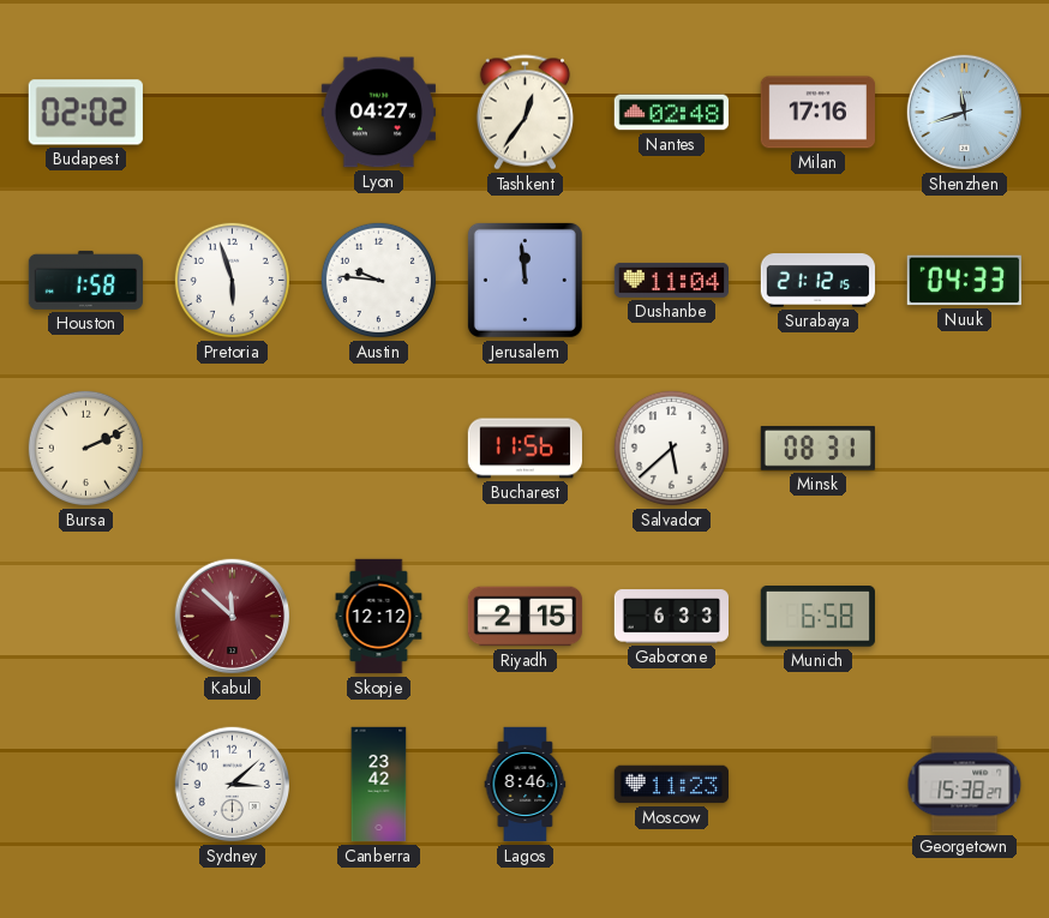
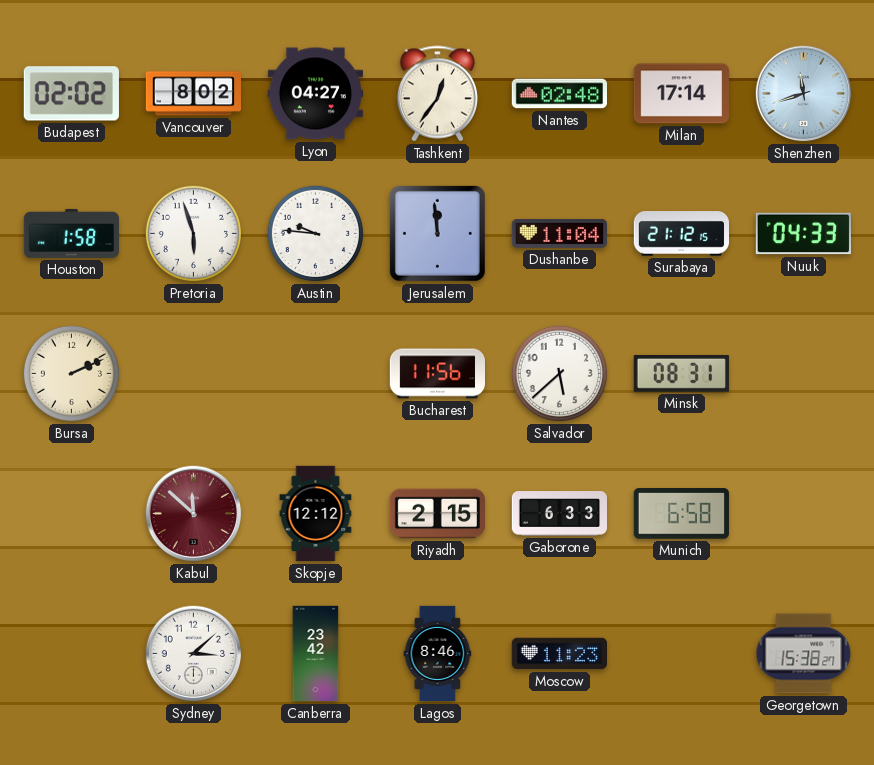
Vancouver: none -> 8:02
Milan: 17:16 -> 17:14
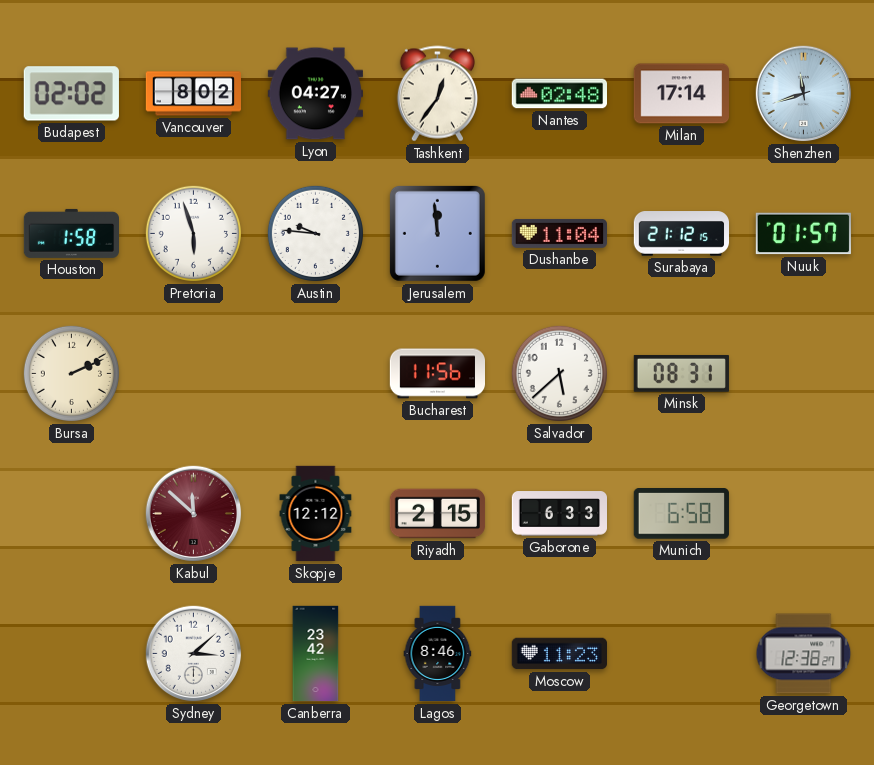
Nuuk: 04:33 -> 01:57
Georgetown: 15:38 -> 12:38
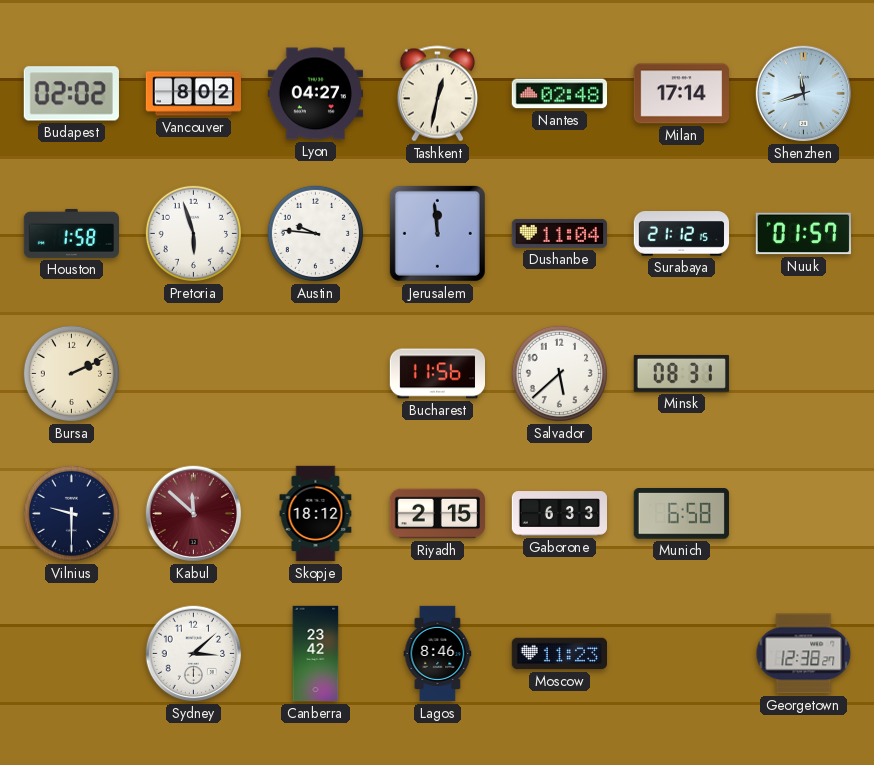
Tashkent: 12:36 -> 12:32
Vilnius: none -> 9:30
Skopje: 12:12 -> 18:12
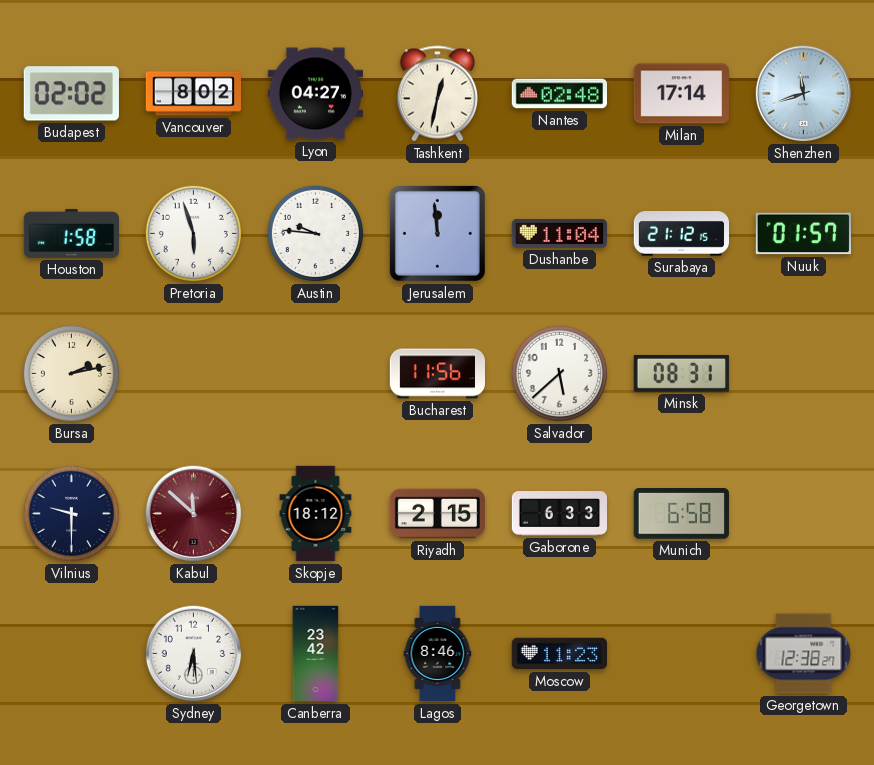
Bursa: 2:11 -> 2:13
Sydney: 3:08 -> 6:29
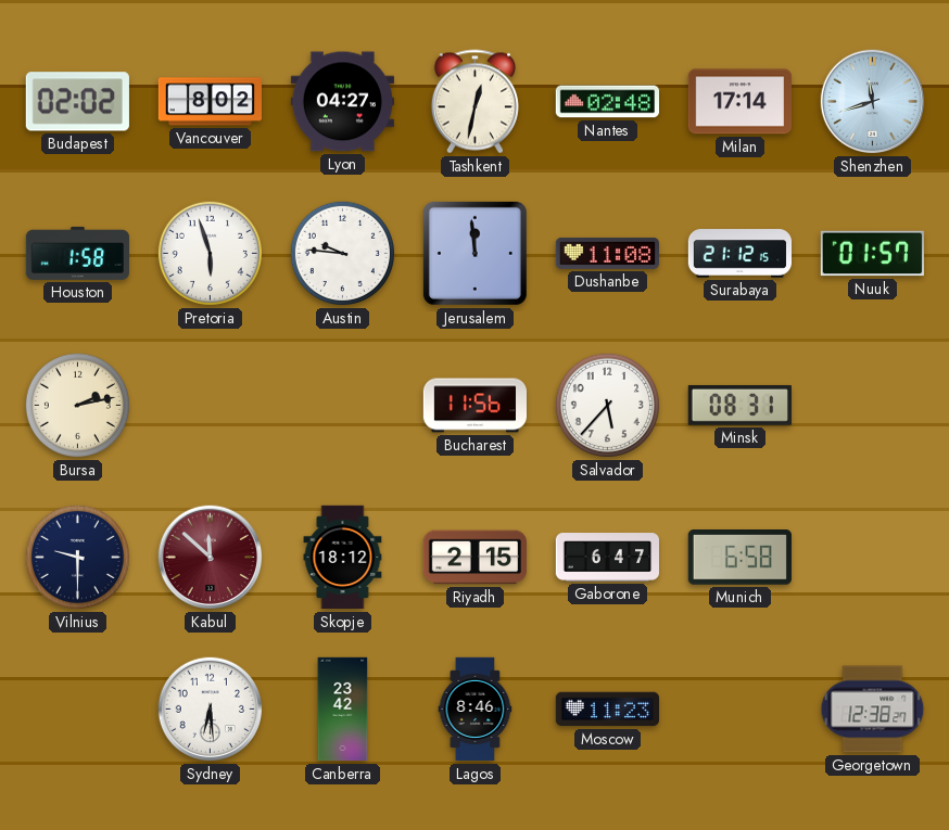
Dushanbe: 11:04 -> 11:08
Salvador: 5:38 -> 5:37
Gaborone: 6:33 -> 6:47
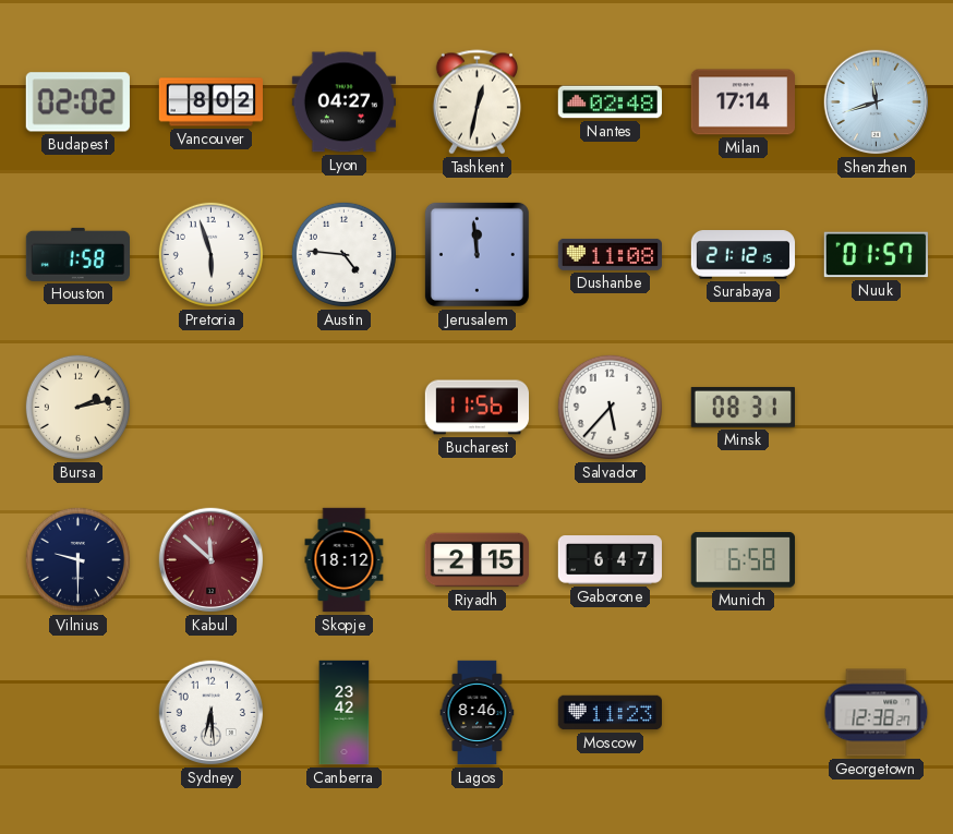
Austin: 9:46 -> 4:46
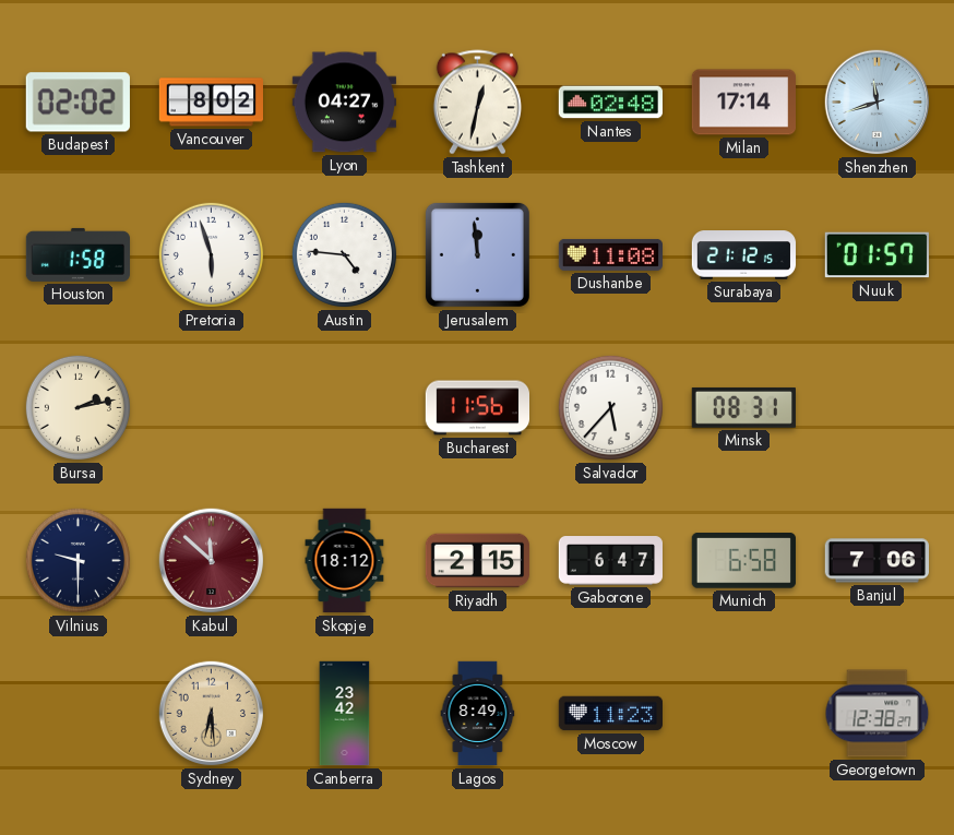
Banjul: none -> 7:06
Sydney dial: white -> champagne
Lagos: 8:46 -> 8:49
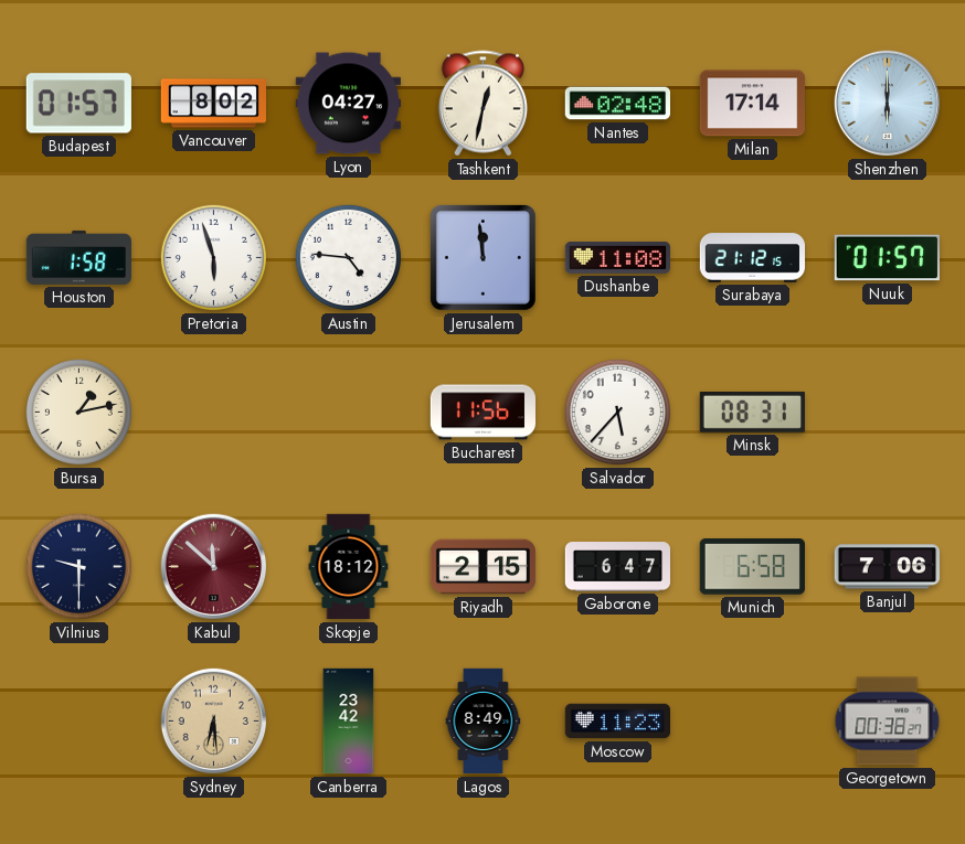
Budapest: 02:02 -> 01:57
Shenzhen: 11:42 -> 6:00
Bursa: 2:13 -> 1:13
Georgetown: 12:38 -> 00:38
